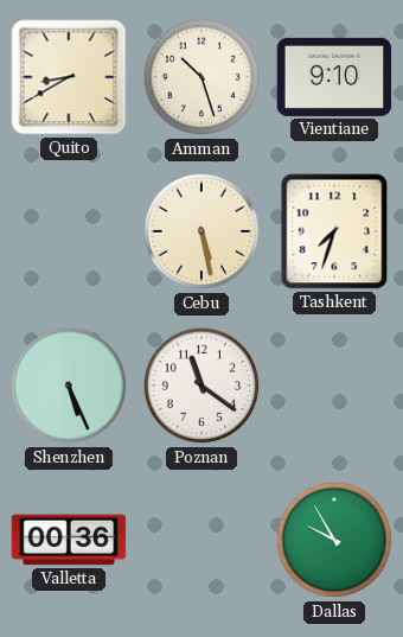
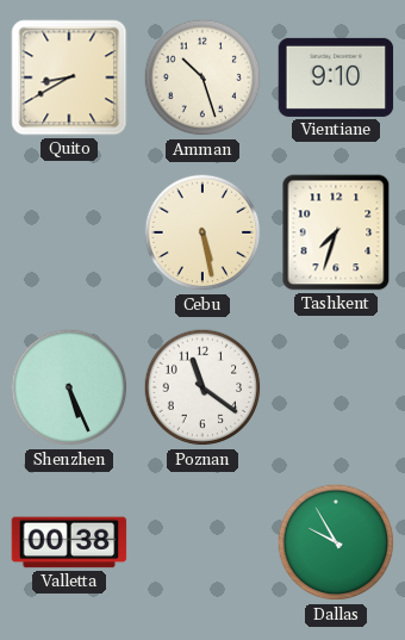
Valletta: 00:36 -> 00:38
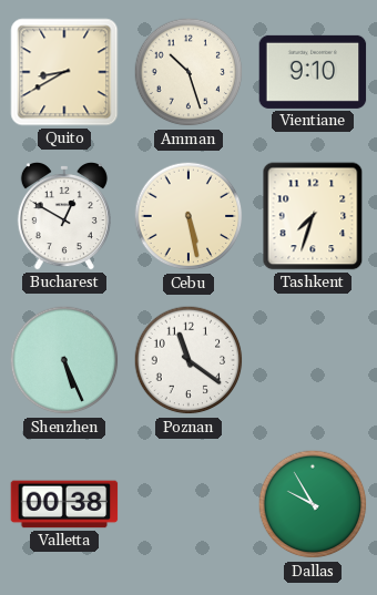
Bucharest: none -> 12:50
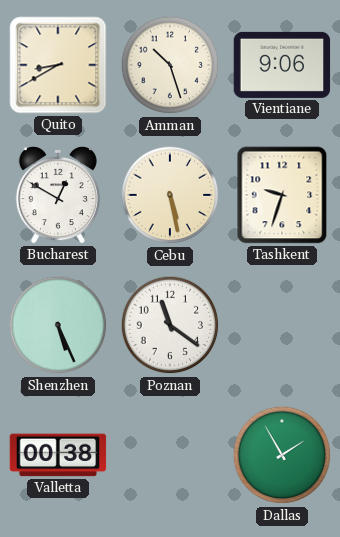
Vientiane: 9:10 -> 9:06
Tashkent: 7:33 -> 9:33
Dallas: 9:55 -> 1:55
